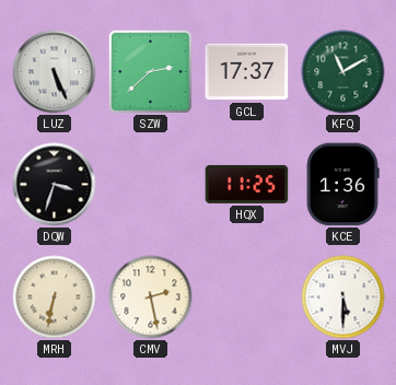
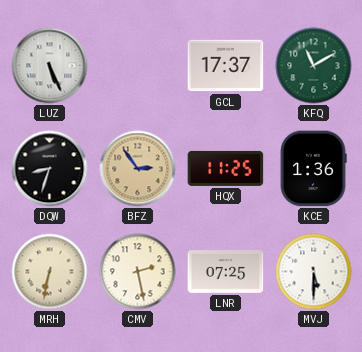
SZW: 2:38 -> none
DQW: 3:33 -> 8:33
BFZ: none -> 2:54
LNR: none -> 07:25
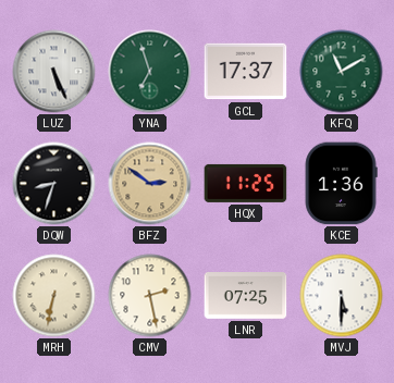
YNA: none -> 6:57
BFZ: 2:54 -> 2:51
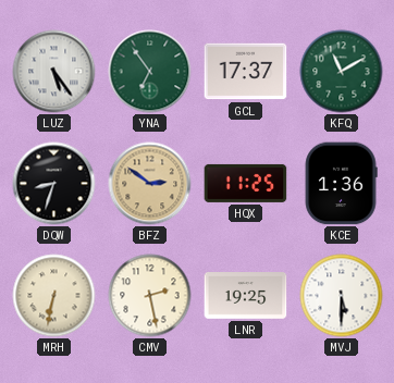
LUZ: 5:26 -> 5:24
YNA: 6:57 -> 6:54
LNR: 07:25 -> 19:25
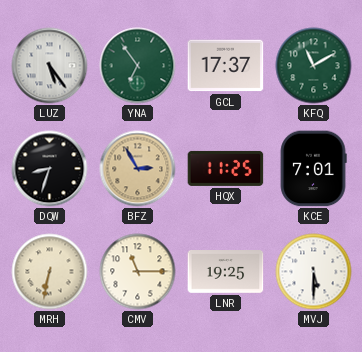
BFZ: 2:51 -> 2:55
KCE: 1:36 -> 7:01
CMV: 2:28 -> 11:15
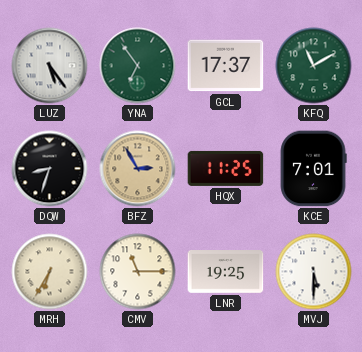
MRH: 6:32 -> 6:35
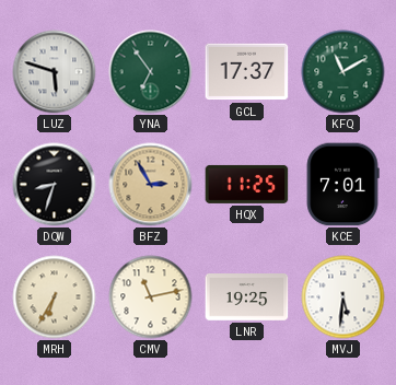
LUZ: 5:24 -> 5:48
CMV: 11:15 -> 11:13
MVJ: 5:30 -> 5:31
